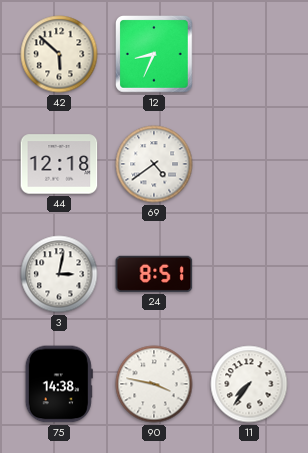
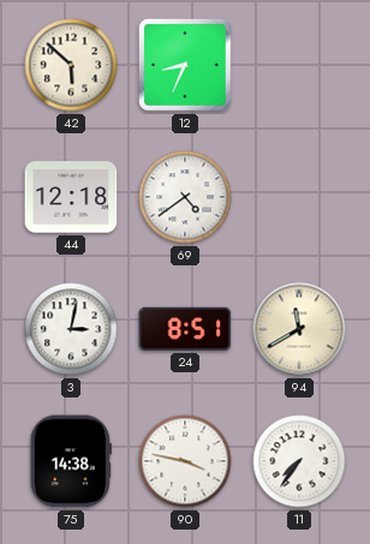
94: none -> 11:40
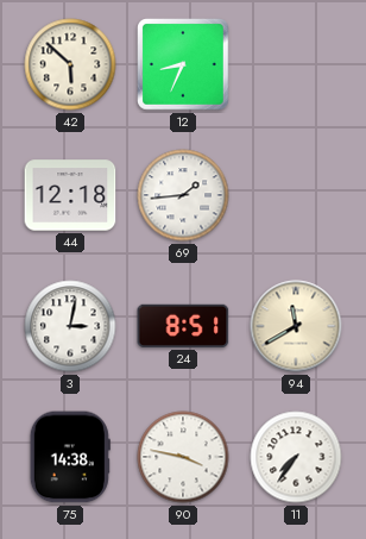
69: 4:39 -> 1:44
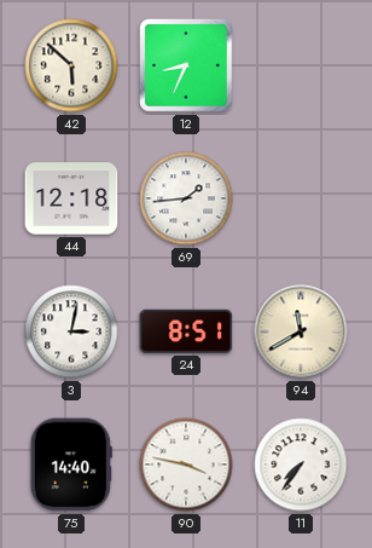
75: 14:38 -> 14:40
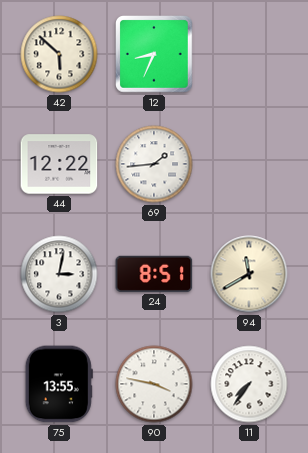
44: 12:18 -> 12:22
75: 14:40 -> 13:55
